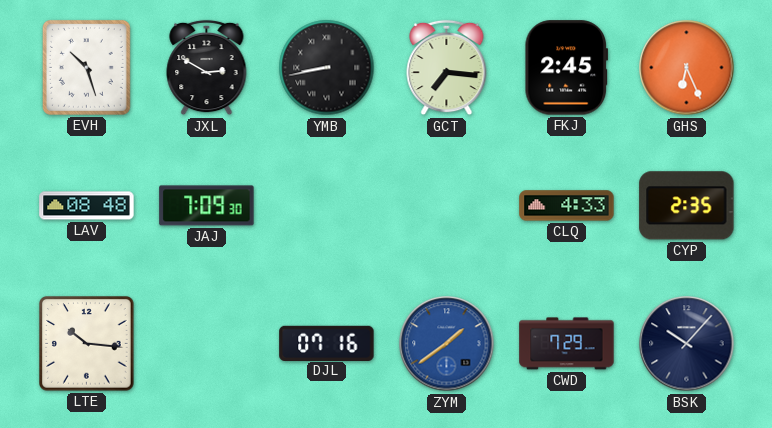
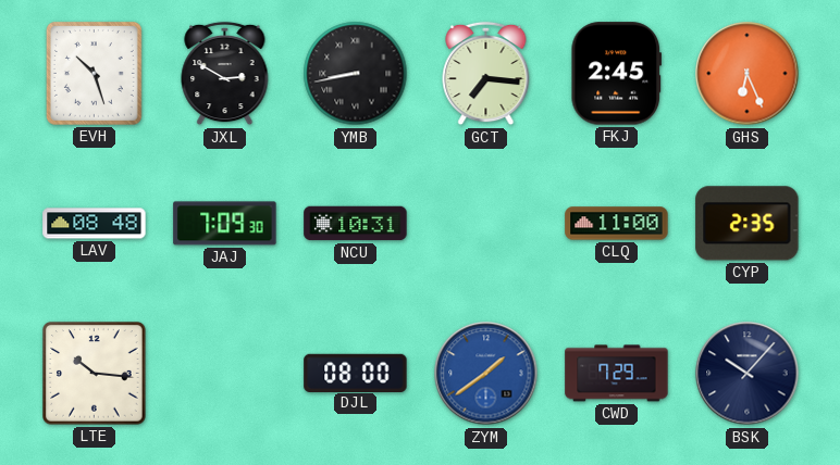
NCU: none -> 10:31
CLQ: 4:33 -> 11:00
DJL: 07:16 -> 08:00
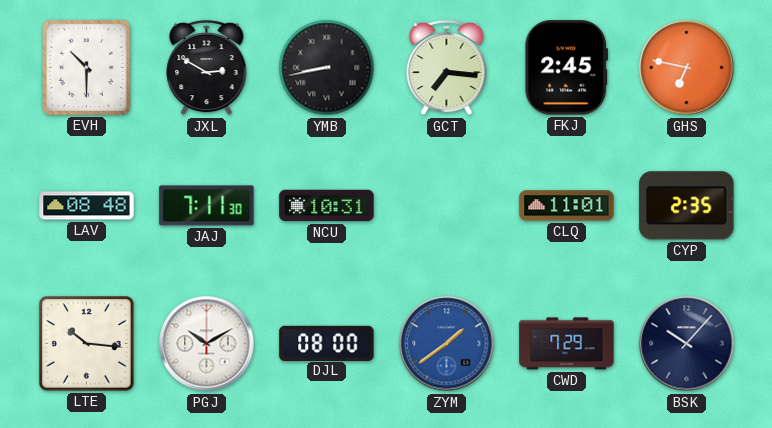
EVH: 10:27 -> 10:30
GHS: 6:26 -> 6:47
JAJ: 7:09 -> 7:11
CLQ: 11:00 -> 11:01
PGJ: none -> 10:10
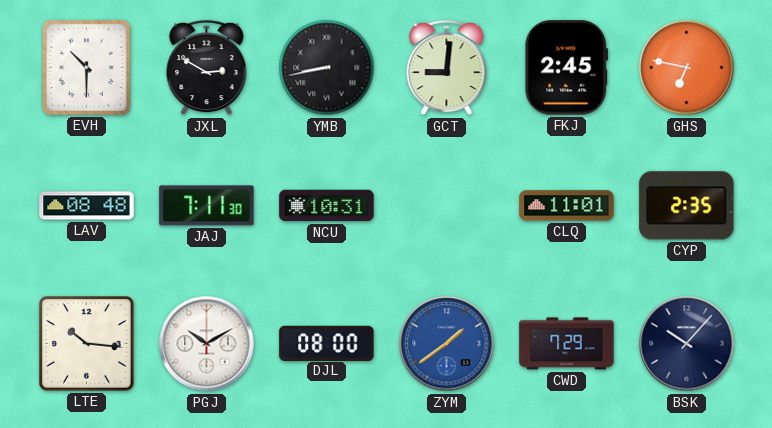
GCT: 7:16 -> 9:01
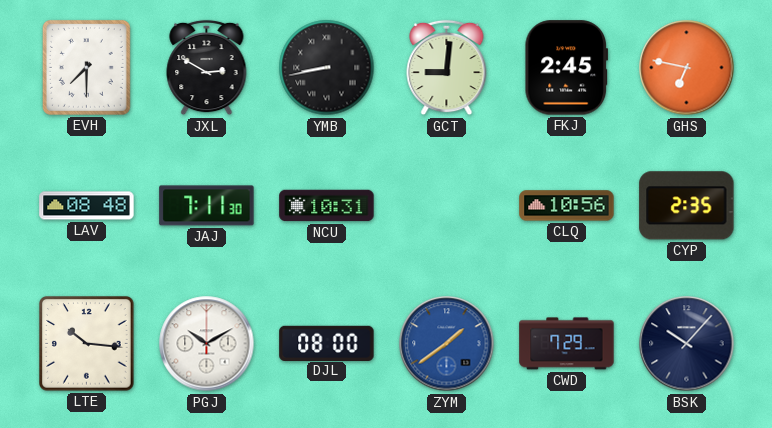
EVH: 10:30 -> 7:30
CLQ: 11:01 -> 10:56
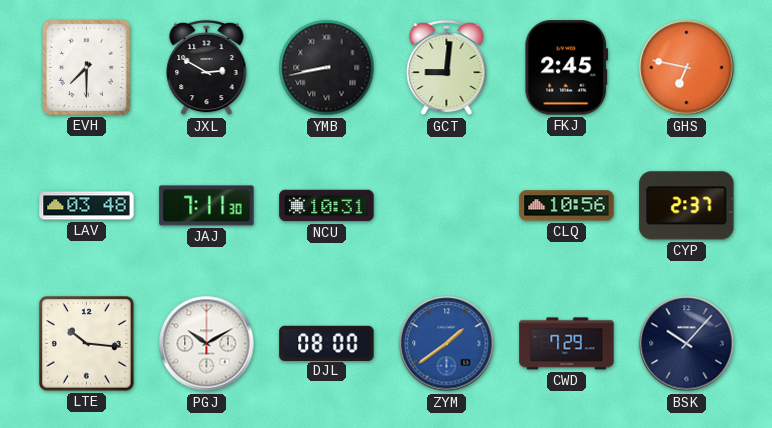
LAV: 08:48 -> 03:48
CYP: 2:35 -> 2:37
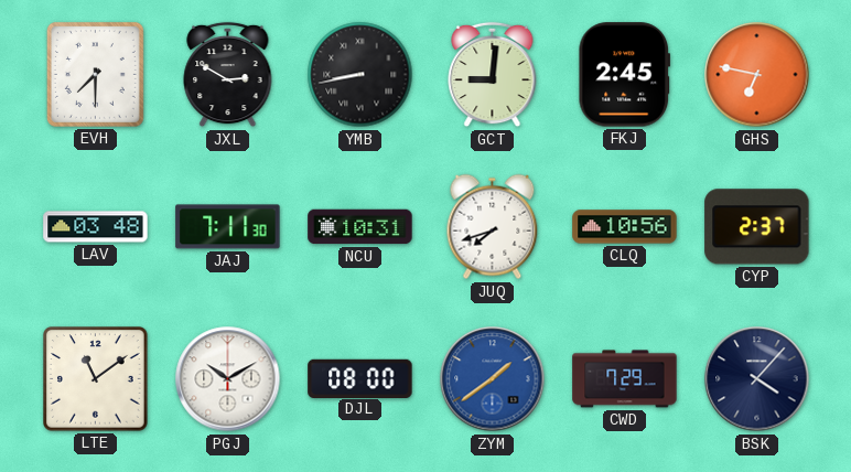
JUQ: none -> 7:42
LTE: 10:16 -> 11:09
BSK: 10:07 -> 4:07
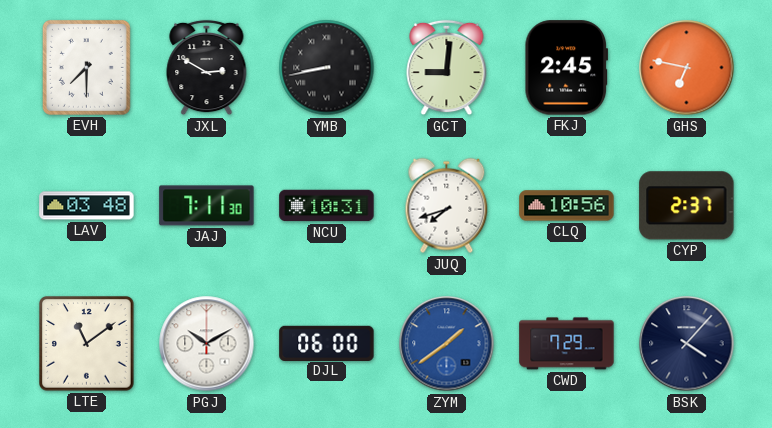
DJL: 08:00 -> 06:00
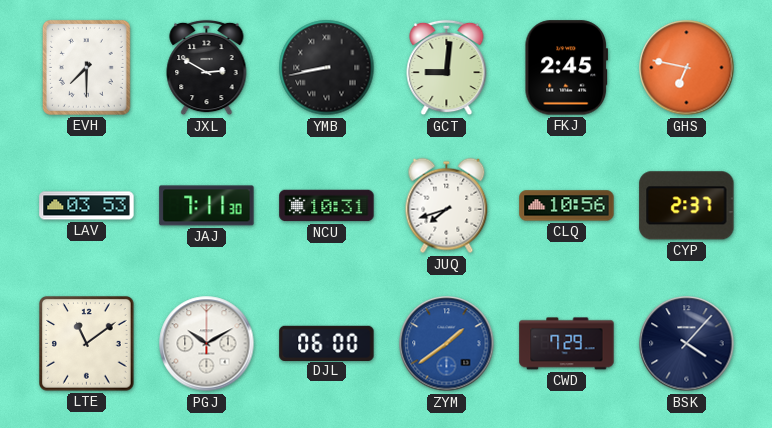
LAV: 03:48 -> 03:53
